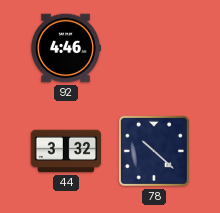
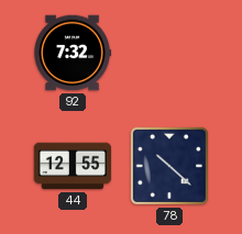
92: 4:46 -> 7:32
44: 3:32 -> 12:55
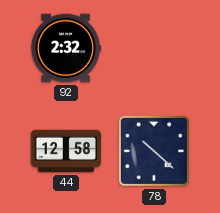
92: 7:32 -> 2:32
44: 12:55 -> 12:58
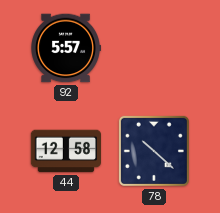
92: 2:32 -> 5:57
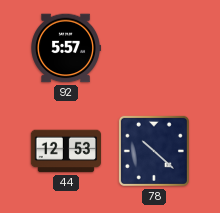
44: 12:58 -> 12:53
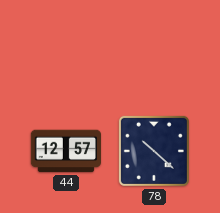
92: 5:57 -> none
44: 12:53 -> 12:57
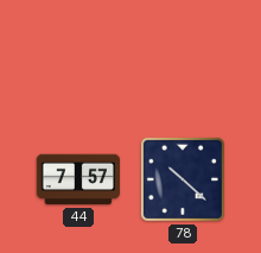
44: 12:57 -> 7:57
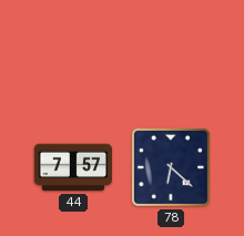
78: 10:22 -> 6:22
